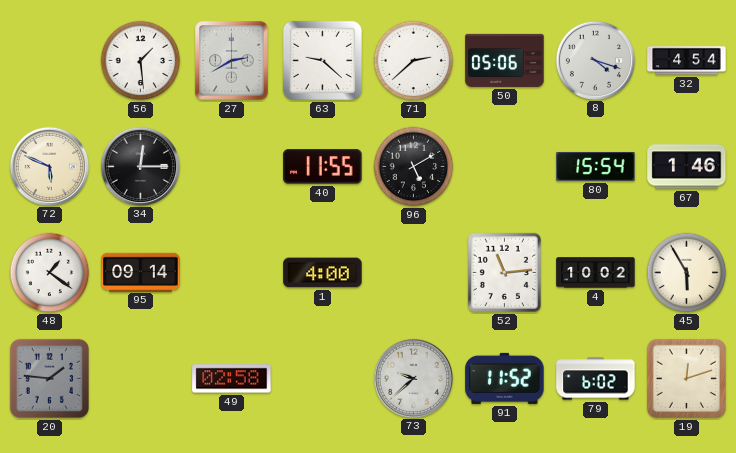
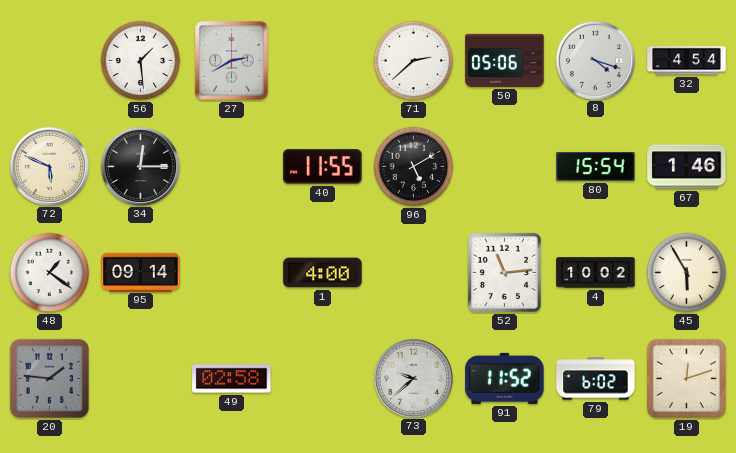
63: 9:22 -> none
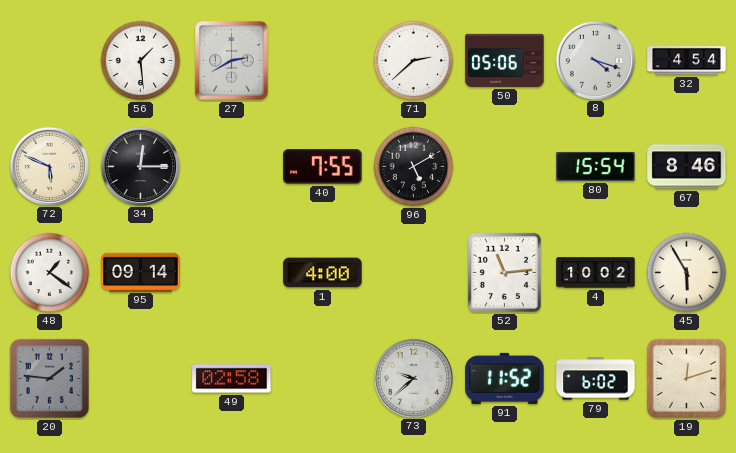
40: 11:55 -> 7:55
67: 1:46 -> 8:46
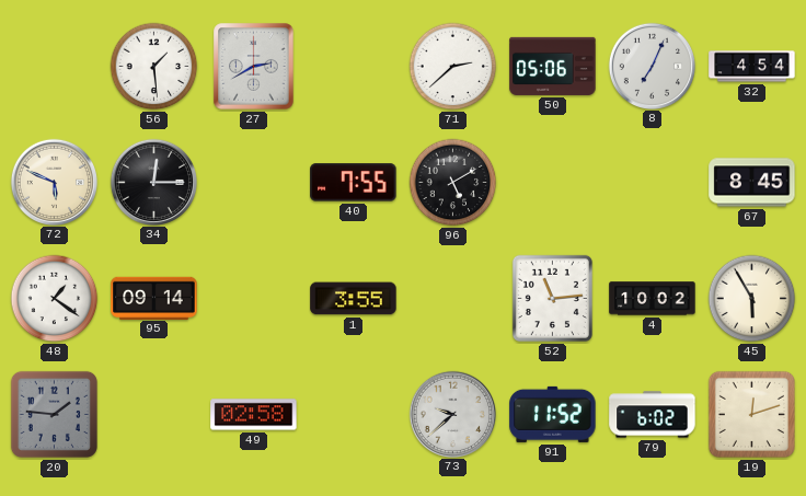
8: 4:18 -> 7:04
80: 15:54 -> none
67: 8:46 -> 8:45
1: 4:00 -> 3:55
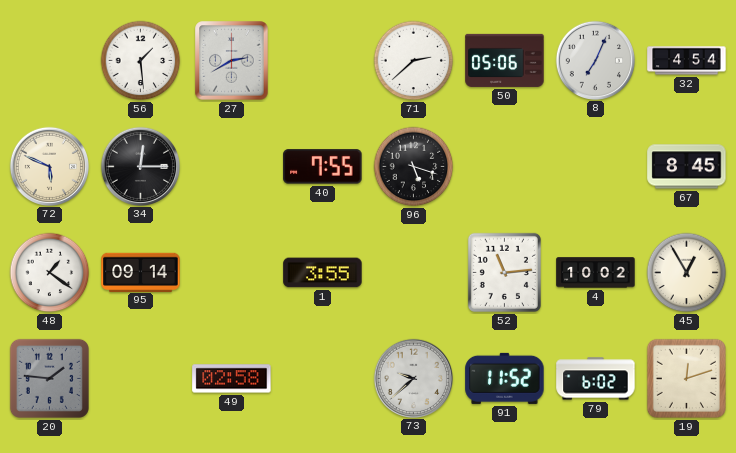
96: 5:10 -> 5:18
45: 5:55 -> 12:55
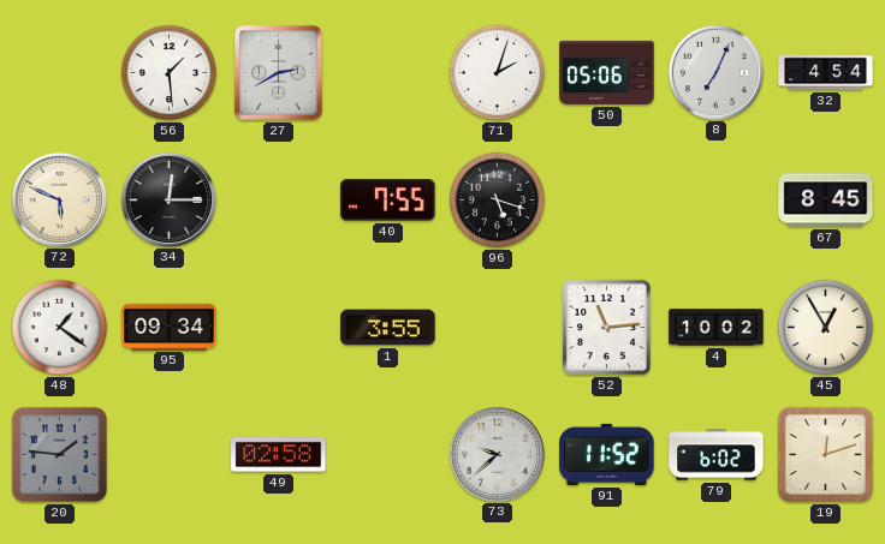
71: 2:38 -> 2:03
95: 09:14 -> 09:34
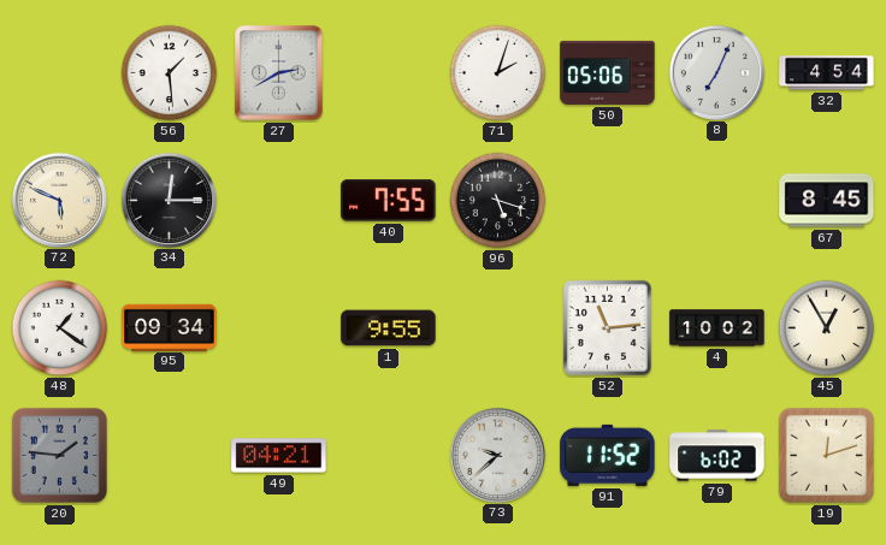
1: 3:55 -> 9:55
49: 02:58 -> 04:21
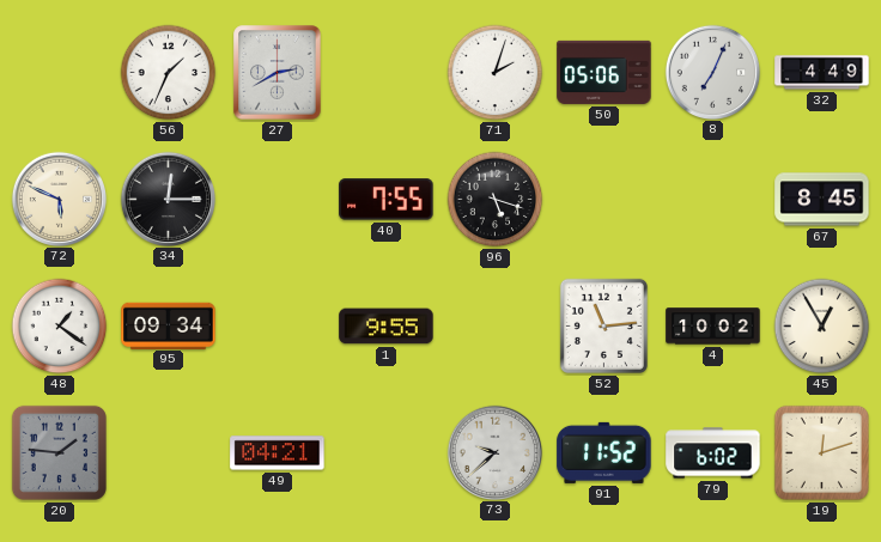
56: 1:29 -> 1:34
32: 4:54 -> 4:49
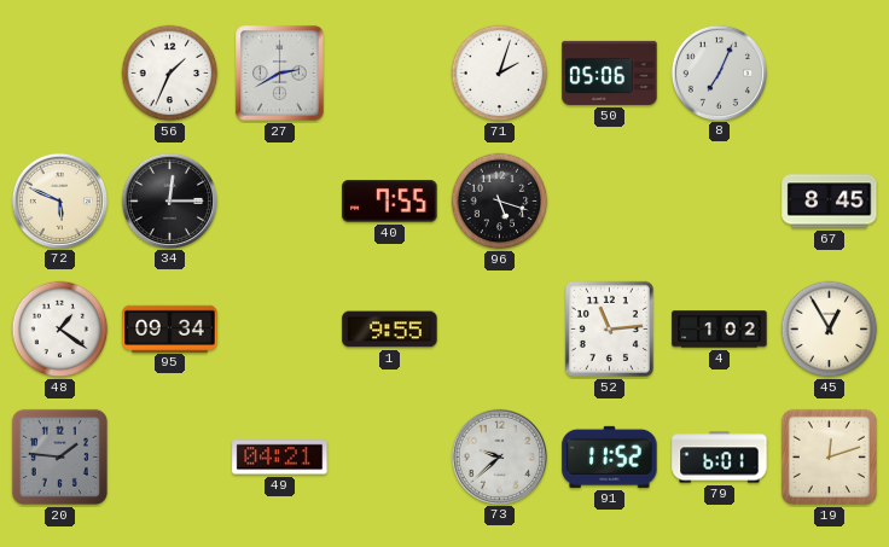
32: 4:49 -> none
4: 10:02 -> 1:02
79: 6:02 -> 6:01
